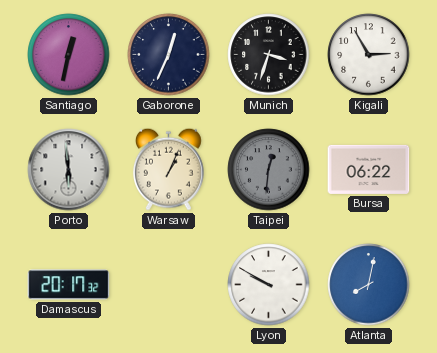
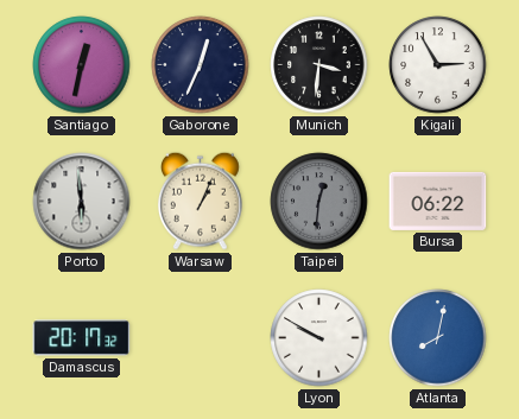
Munich: 3:33 -> 3:31
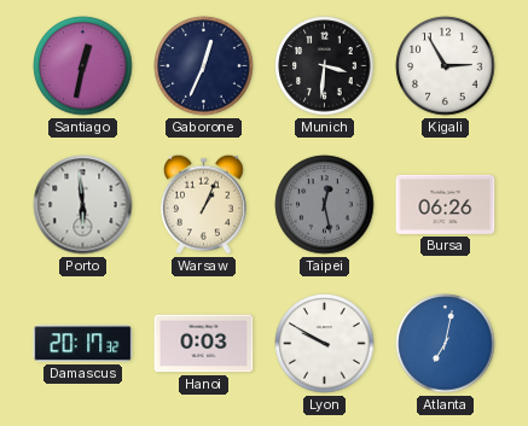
Taipei: 12:31 -> 12:28
Bursa: 06:22 -> 06:26
Hanoi: none -> 0:03
Atlanta: 8:02 -> 7:02
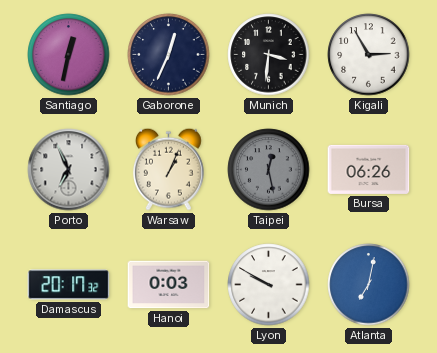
Porto: 5:59 -> 6:56
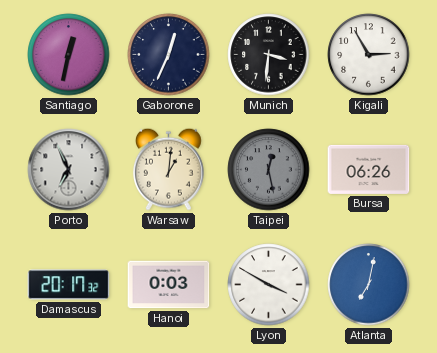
Warsaw: 1:04 -> 1:01
Lyon: 9:50 -> 3:50
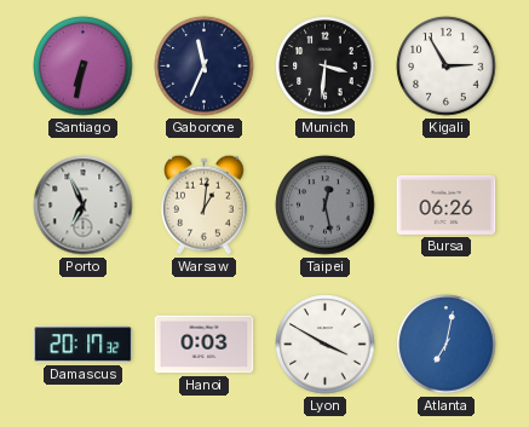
Santiago: 12:32 -> 6:32
Gaborone: 12:34 -> 11:34
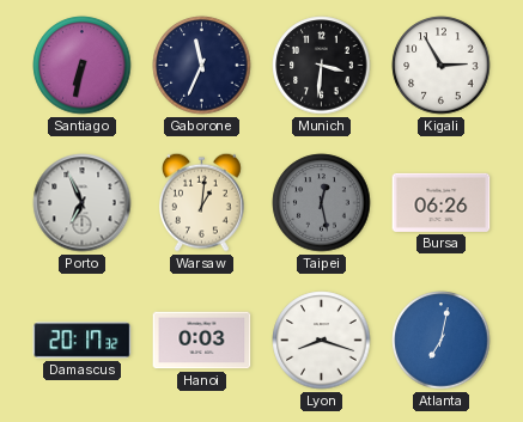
Lyon: 3:50 -> 8:18
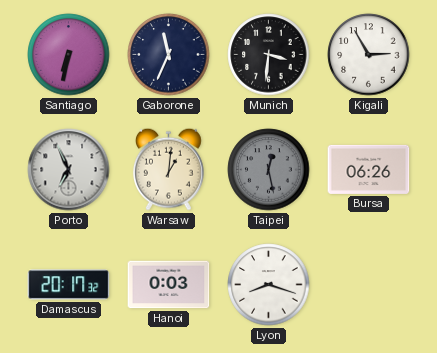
Atlanta: 7:02 -> none
